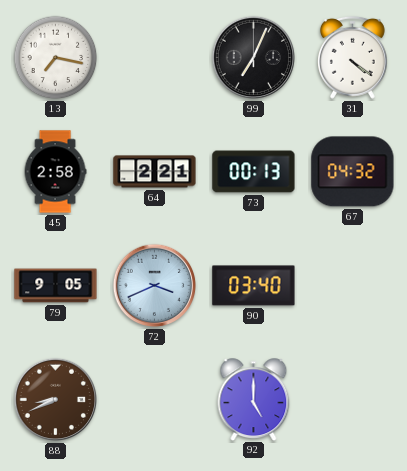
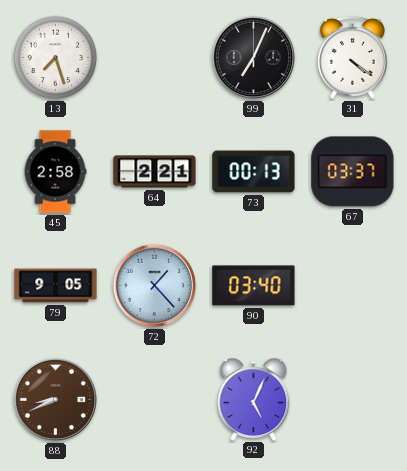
13: 7:17 -> 7:27
67: 04:32 -> 03:37
72: 3:41 -> 1:23
92: 5:00 -> 5:04
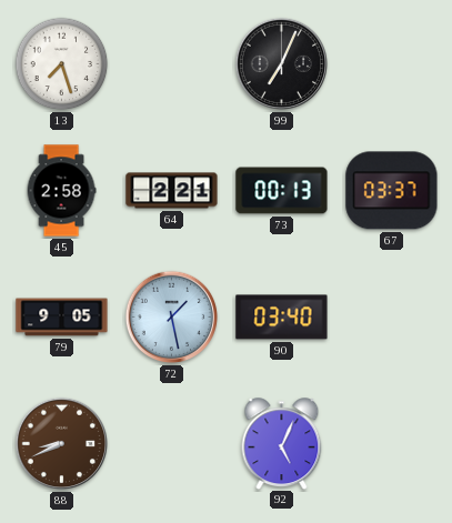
31: 4:21 -> none
72: 1:23 -> 1:28
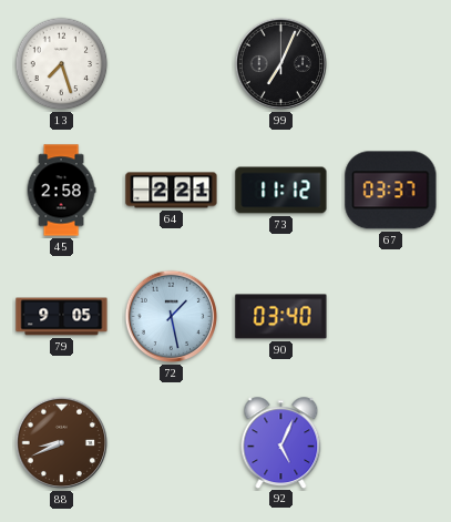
73: 00:13 -> 11:12
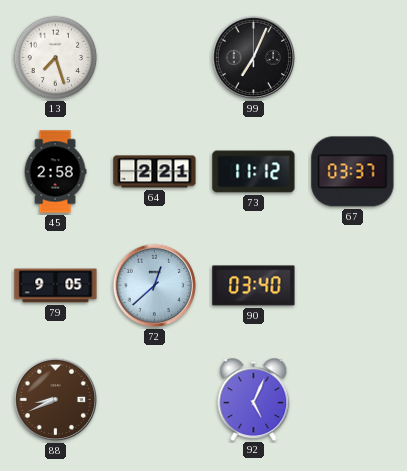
72: 1:28 -> 12:38
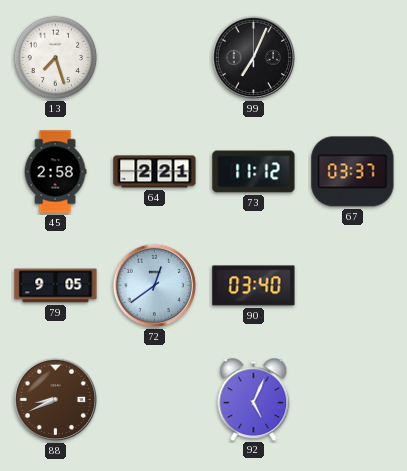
72: 12:38 -> 12:39
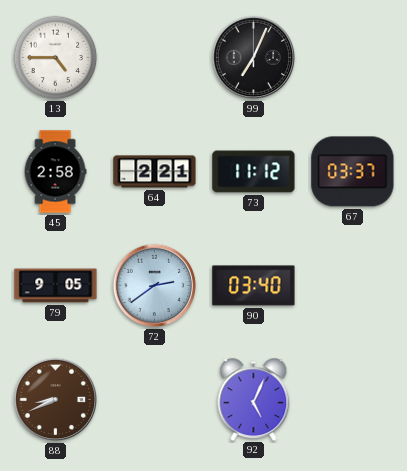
13: 7:27 -> 4:45
72: 12:39 -> 2:39
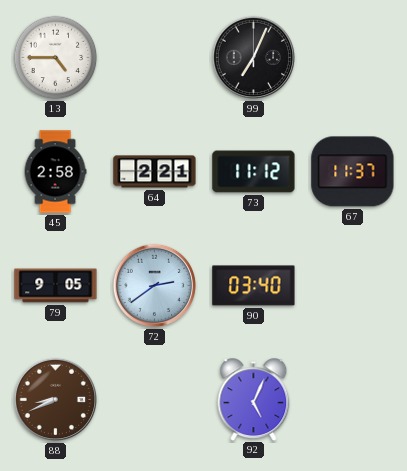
67: 03:37 -> 11:37
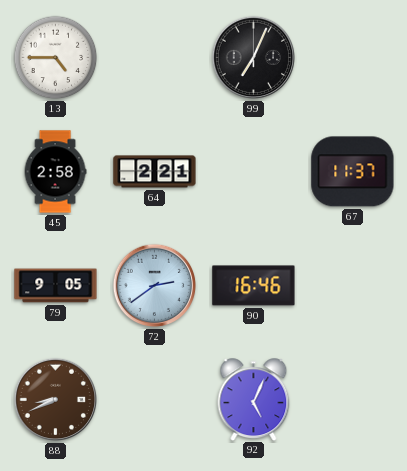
73: 11:12 -> none
90: 03:40 -> 16:46
